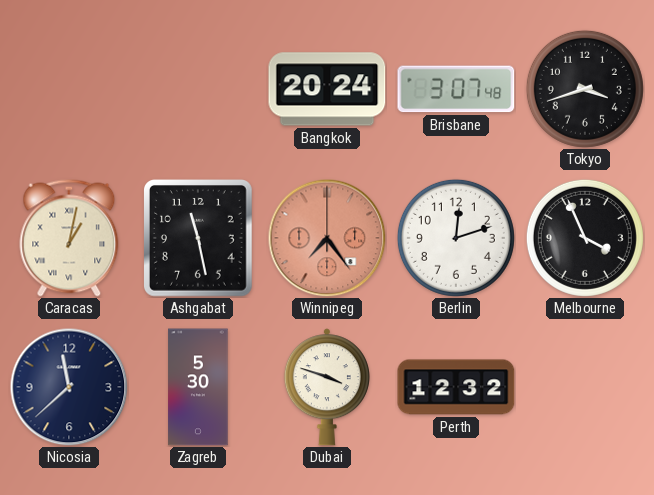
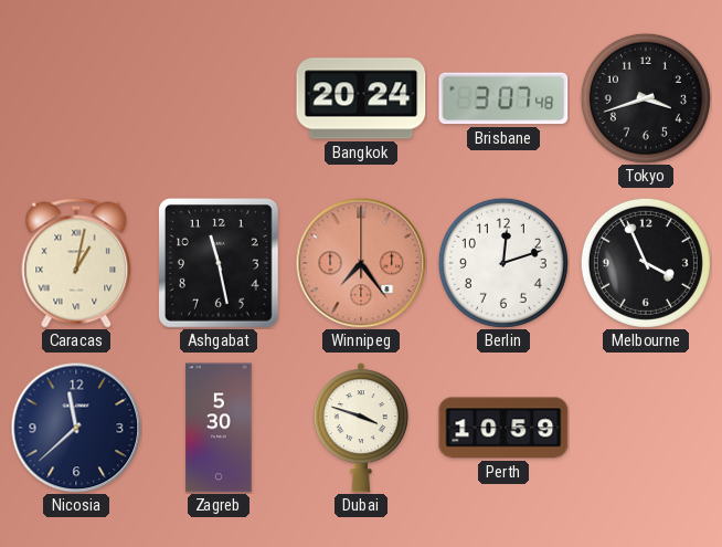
Perth: 12:32 -> 10:59
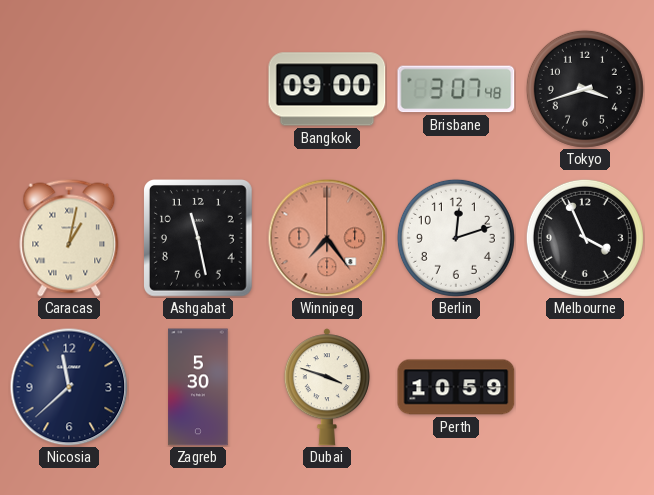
Bangkok: 20:24 -> 09:00
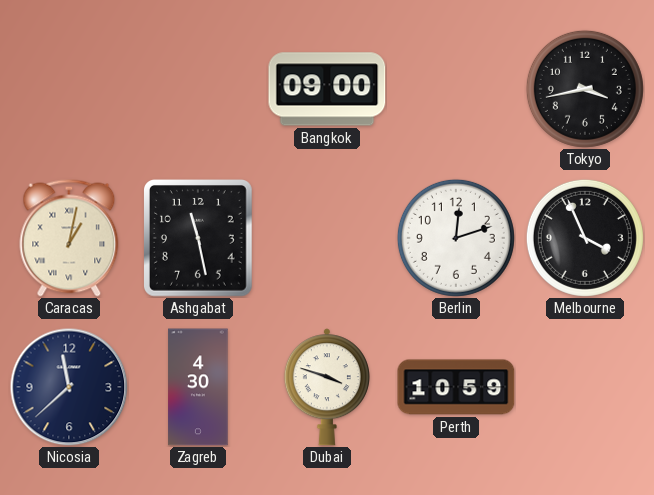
Brisbane: 3:07 -> none
Tokyo: 3:42 -> 3:43
Winnipeg: 7:24 -> none
Zagreb: 5:30 -> 4:30
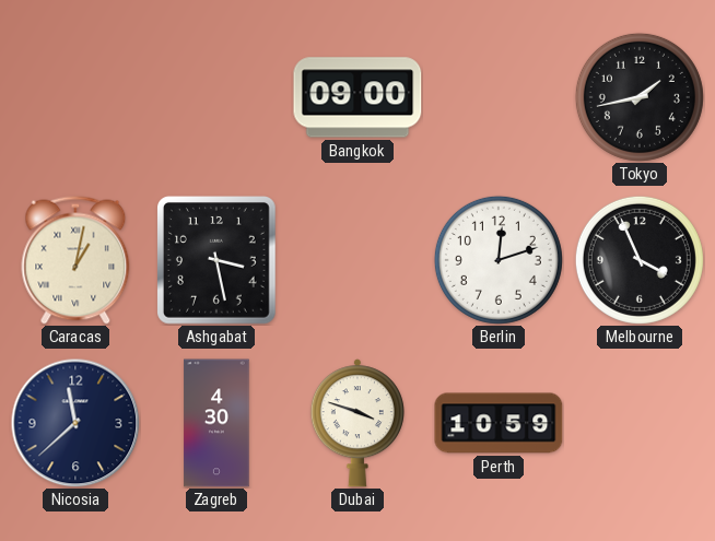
Tokyo: 3:43 -> 1:43
Ashgabat: 11:28 -> 3:28
